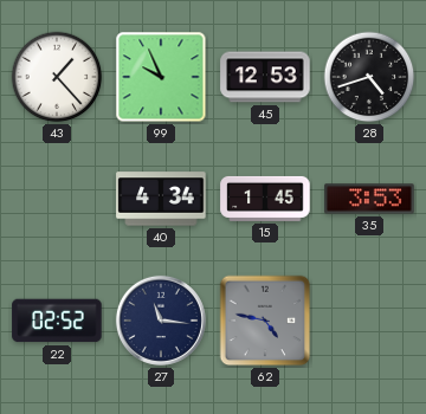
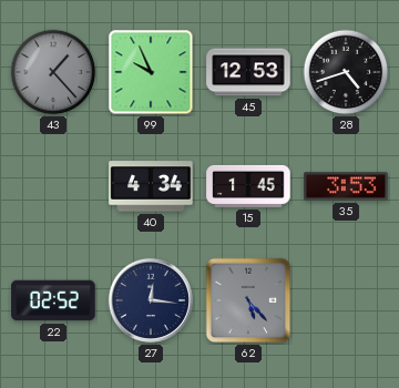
43 dial: white -> grey
27: 11:16 -> 12:16
62: 4:47 -> 5:23
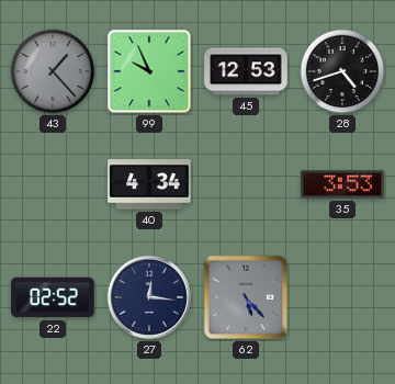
15: 1:45 -> none
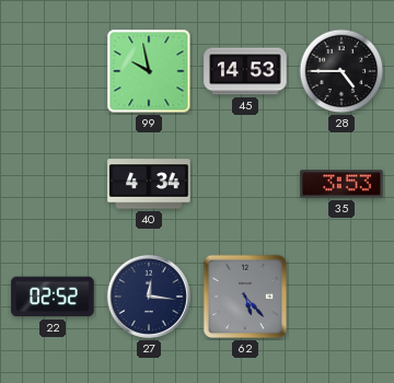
43: 1:23 -> none
99: 9:56 -> 9:58
45: 12:53 -> 14:53
28: 4:42 -> 4:45
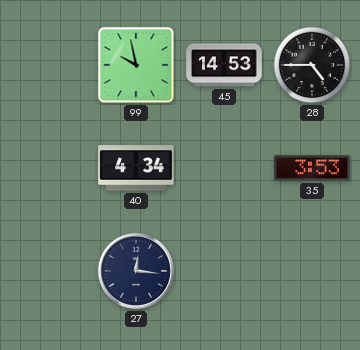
22: 02:52 -> none
62: 5:23 -> none
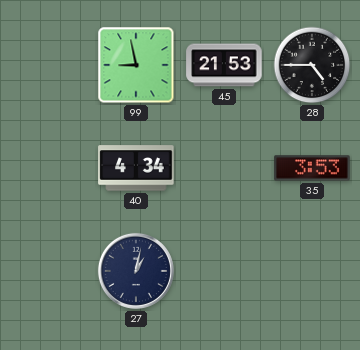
99: 9:58 -> 8:58
45: 14:53 -> 21:53
27: 12:16 -> 1:02
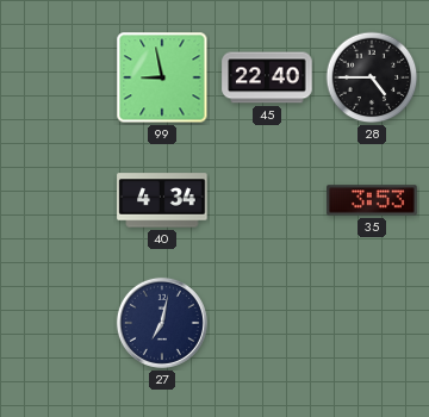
45: 21:53 -> 22:40
27: 1:02 -> 7:02
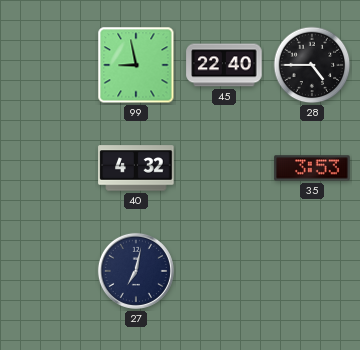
40: 4:34 -> 4:32
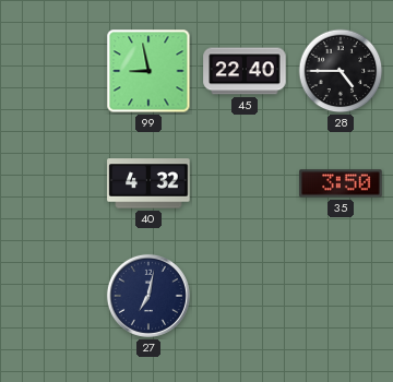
35: 3:53 -> 3:50
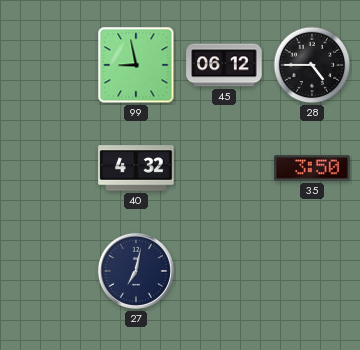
45: 22:40 -> 06:12
